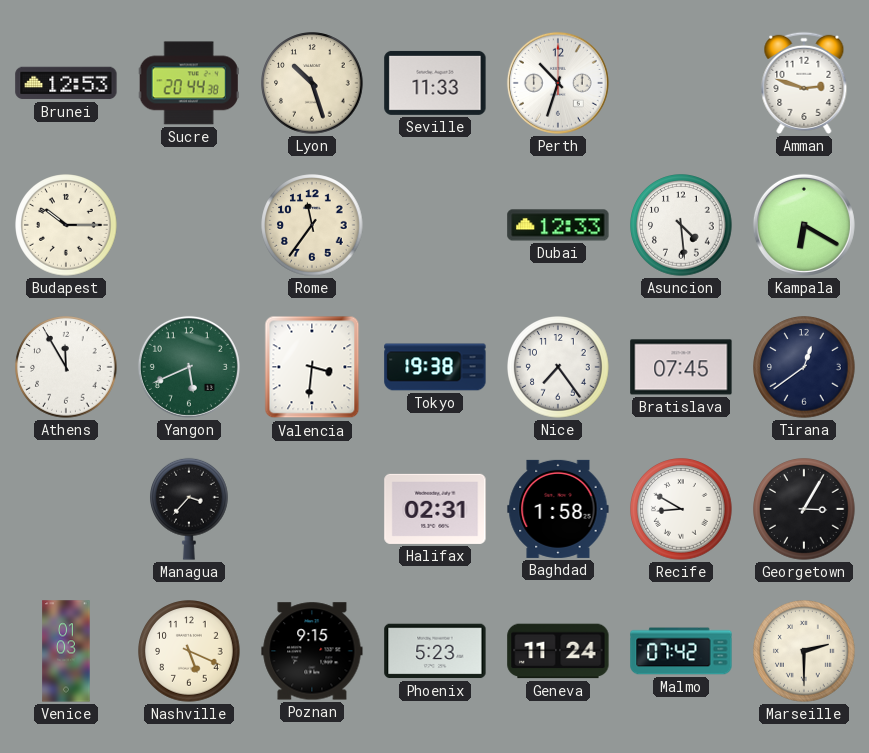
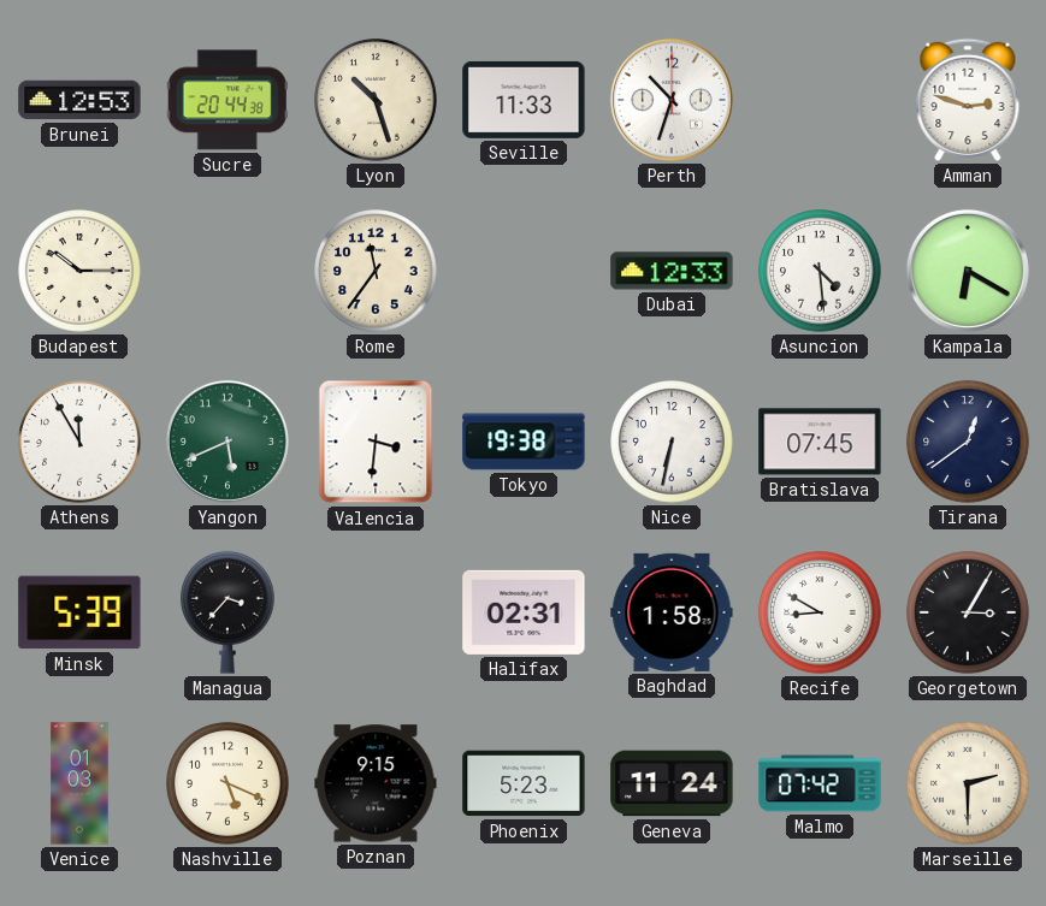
Nice: 7:24 -> 6:32
Minsk: none -> 5:39
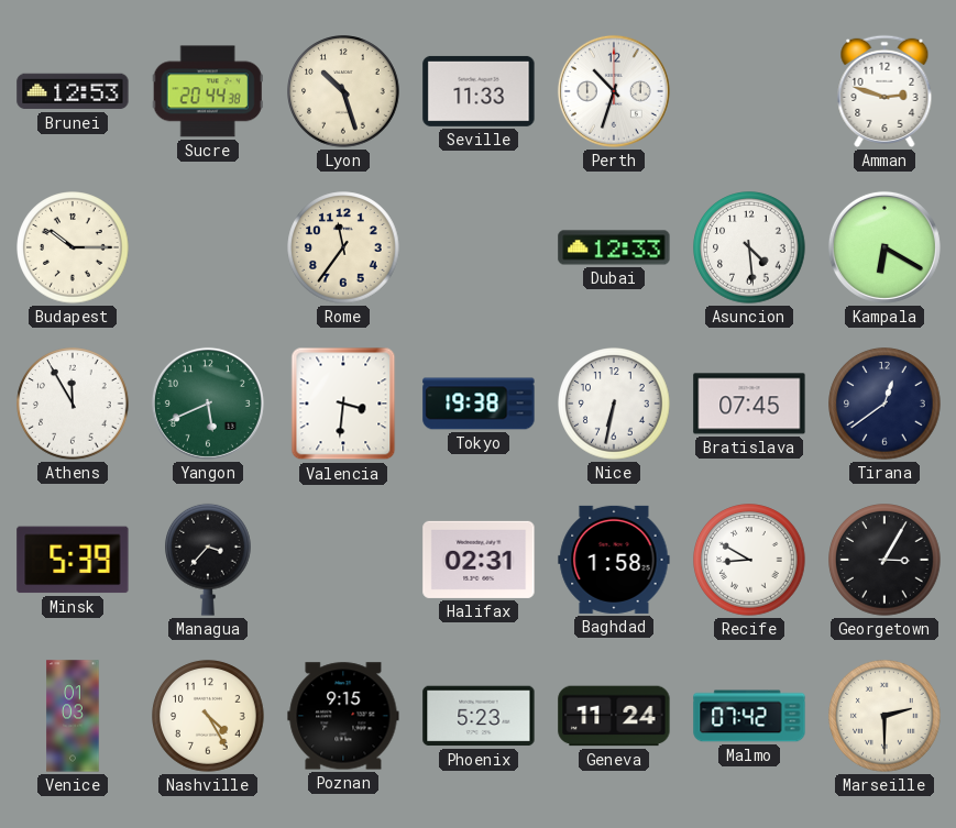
Nashville: 5:19 -> 4:25
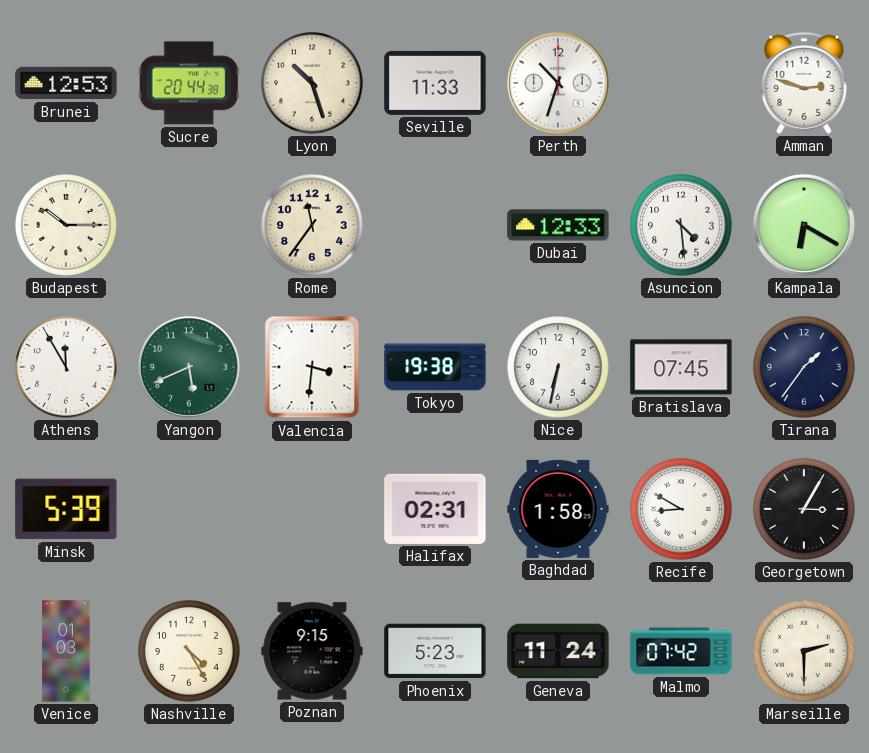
Tirana: 12:39 -> 1:36
Managua: 3:37 -> none
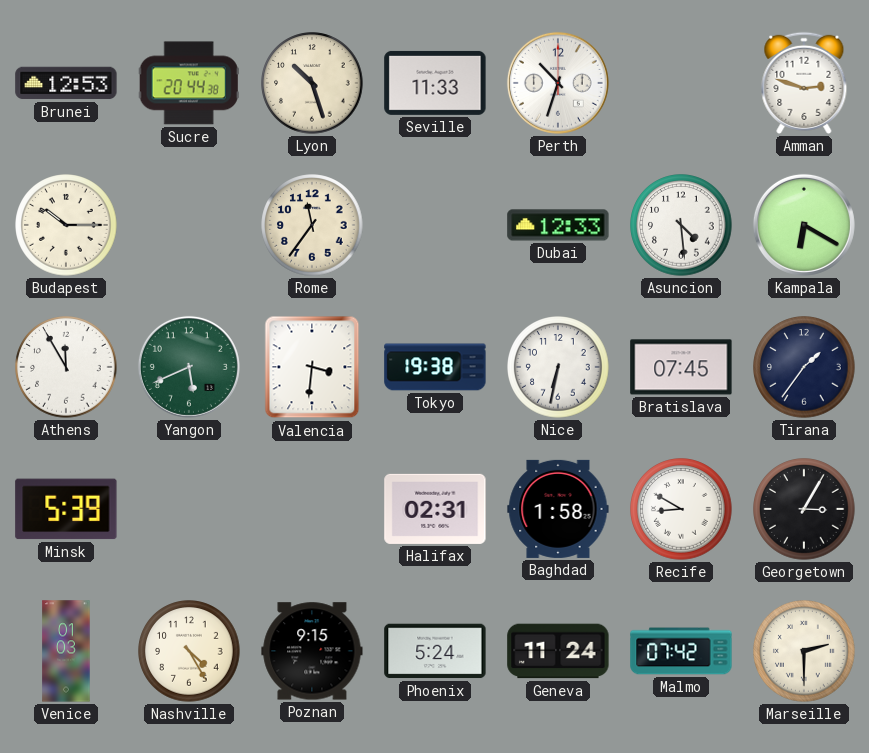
Phoenix: 5:23 -> 5:24
